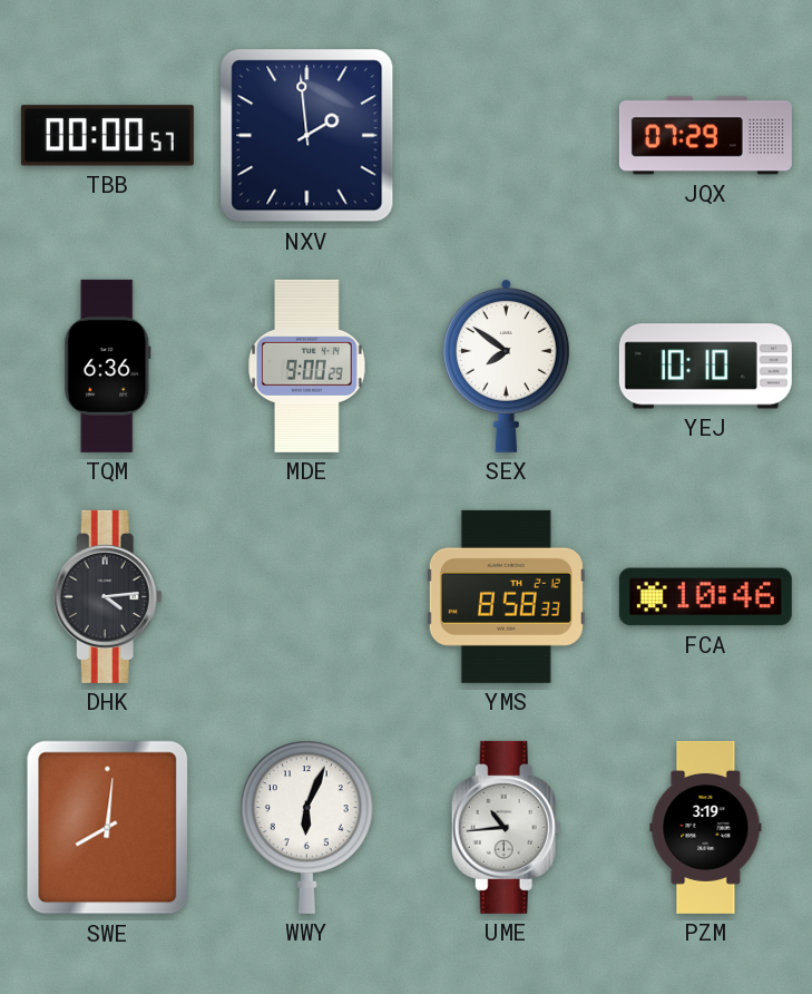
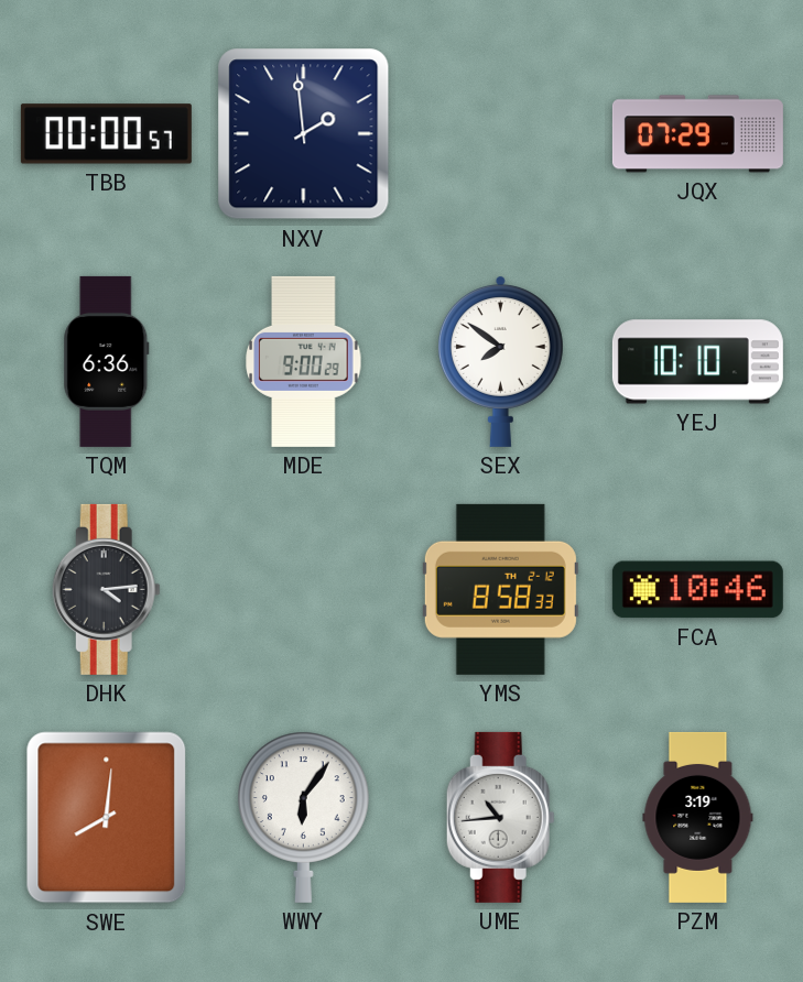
WWY: 6:04 -> 6:06
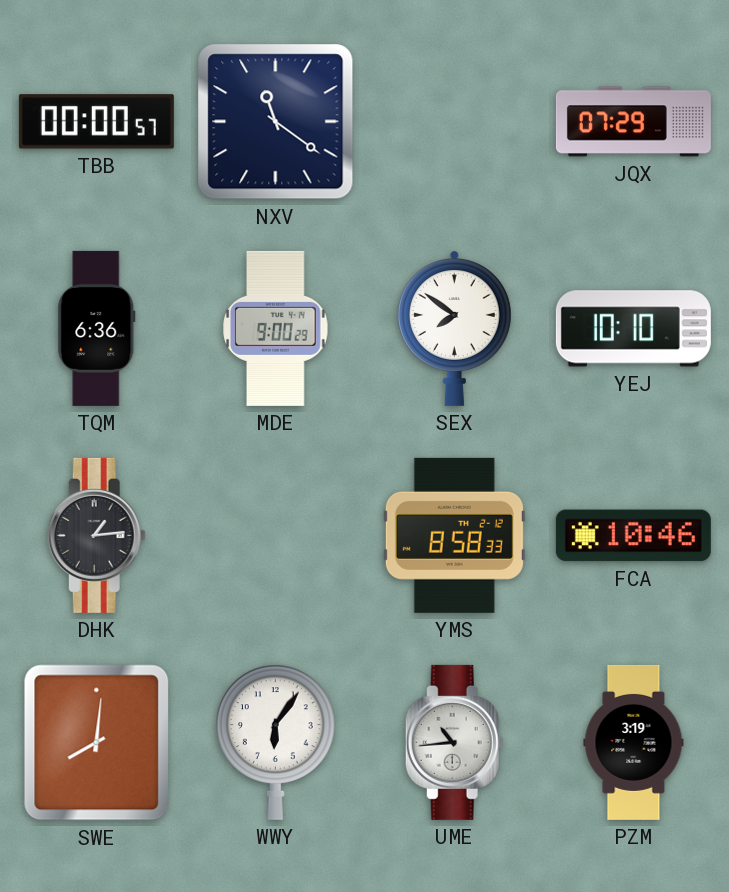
NXV: 1:59 -> 11:21
DHK: 4:14 -> 1:14
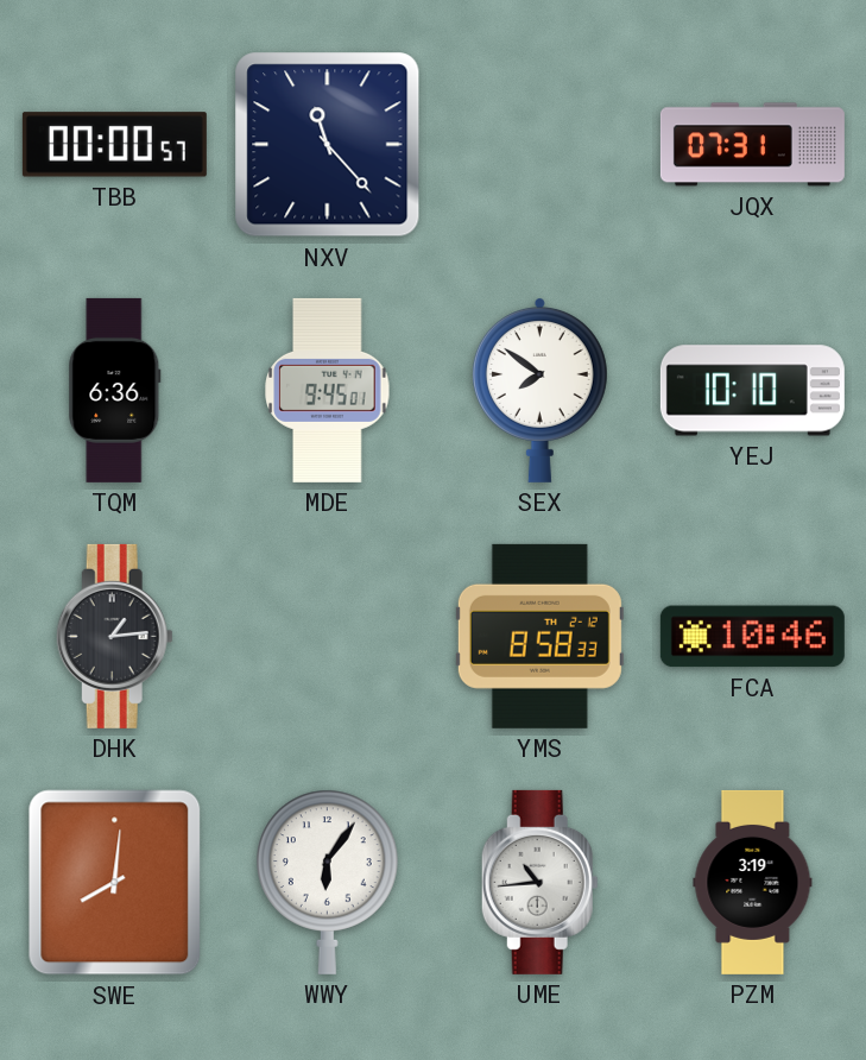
NXV: 11:21 -> 11:23
JQX: 07:29 -> 07:31
MDE: 9:00 -> 9:45
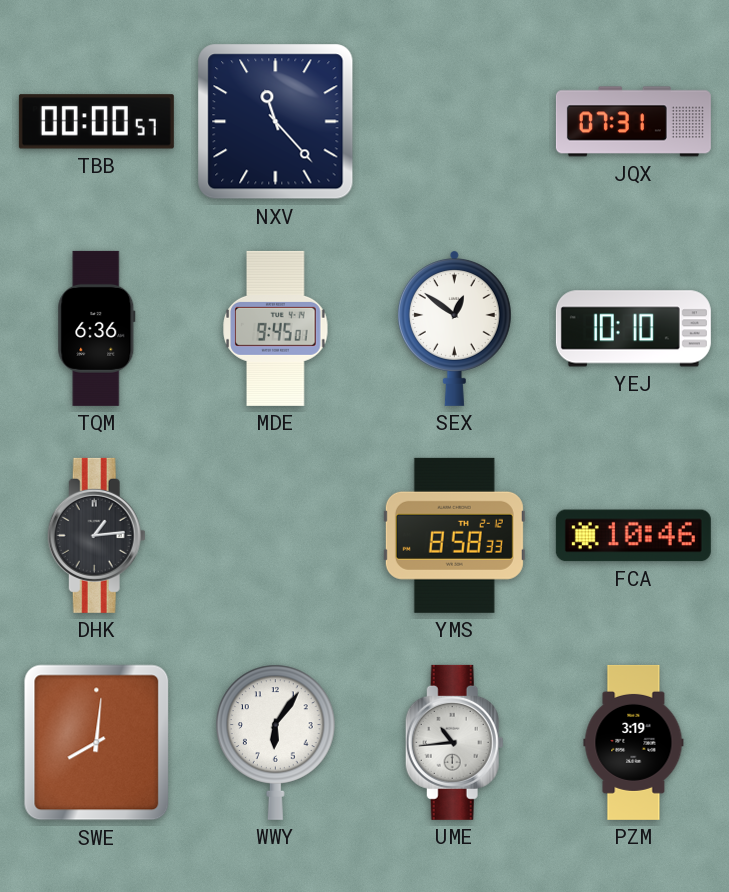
SEX: 7:51 -> 12:51
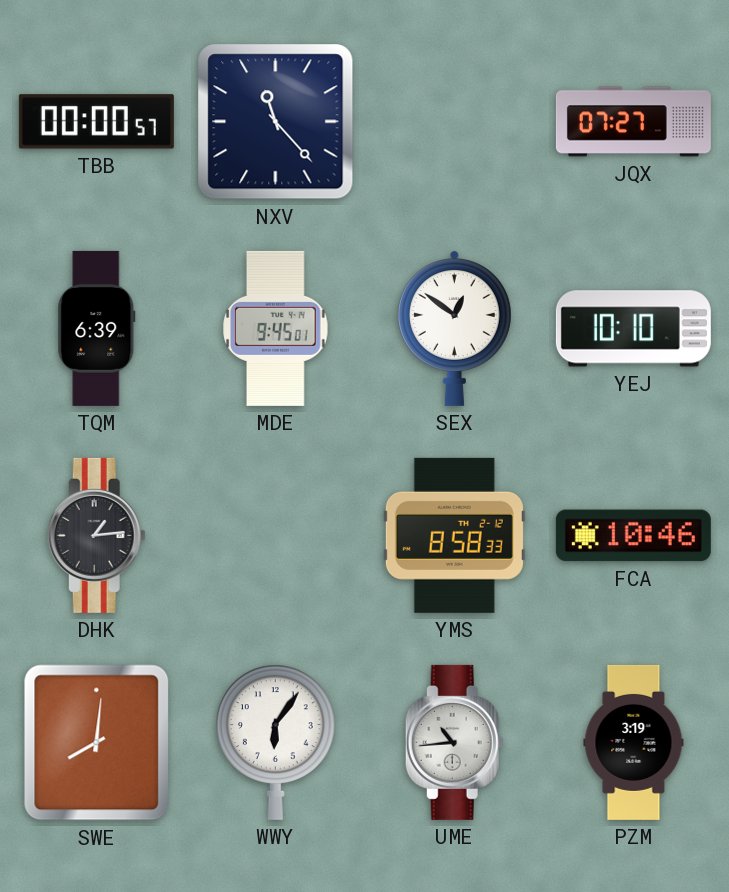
JQX: 07:31 -> 07:27
TQM: 6:36 -> 6:39
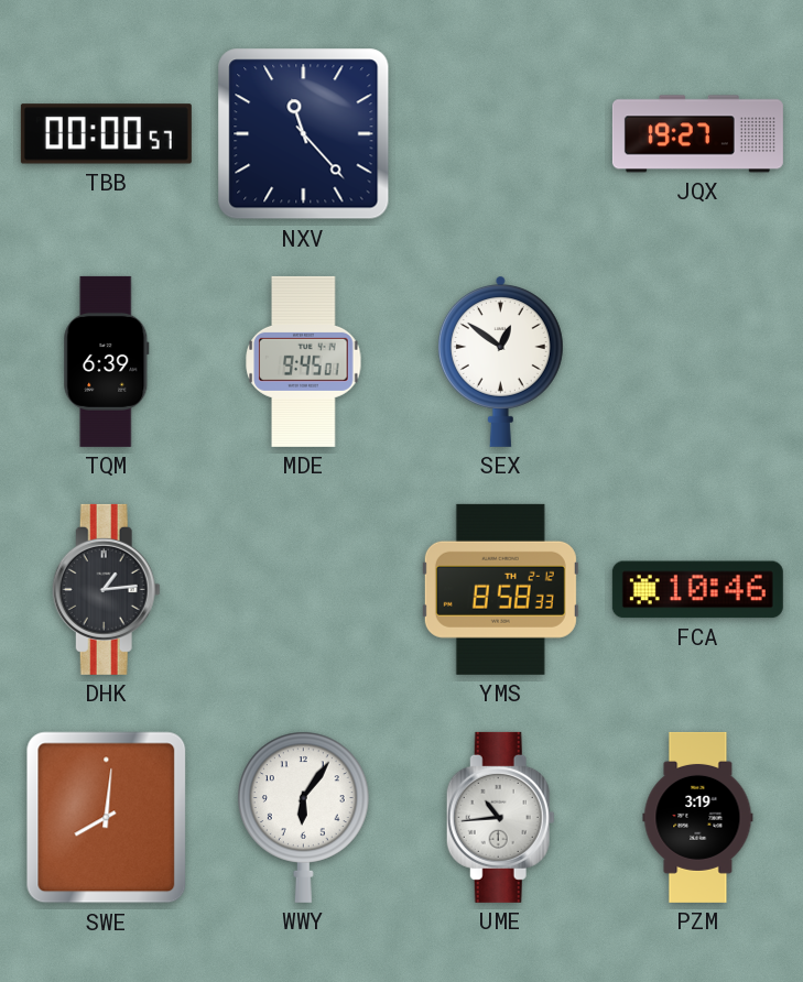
JQX: 07:27 -> 19:27
YEJ: 10:10 -> none
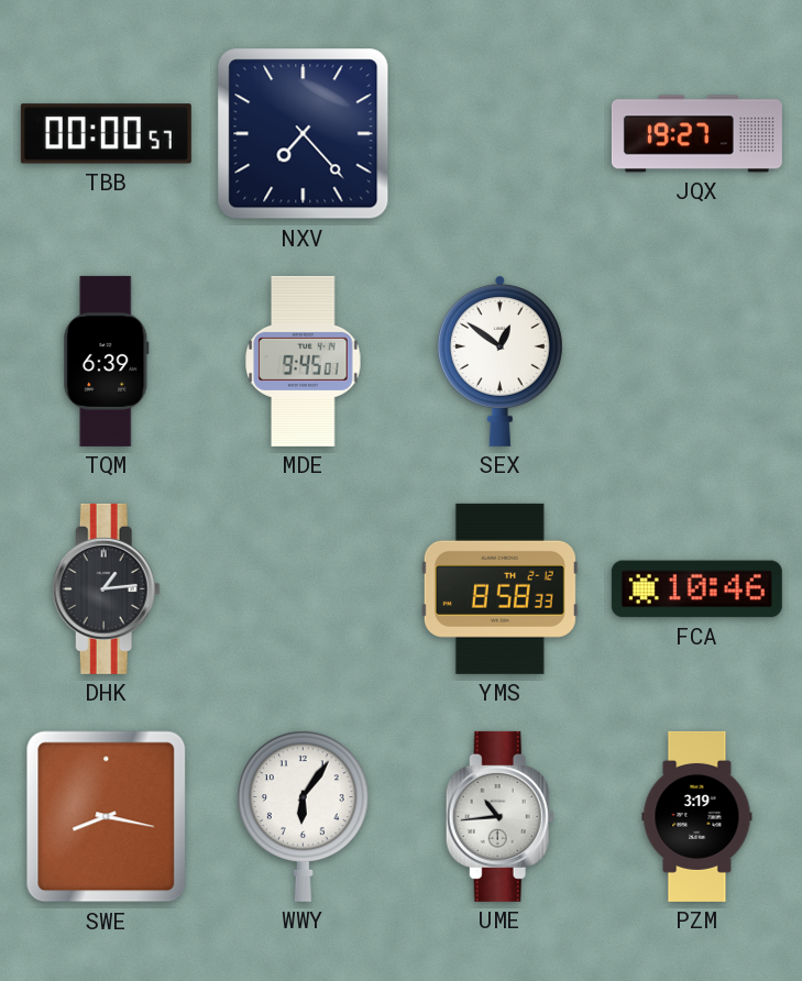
NXV: 11:23 -> 7:23
SWE: 8:01 -> 8:17
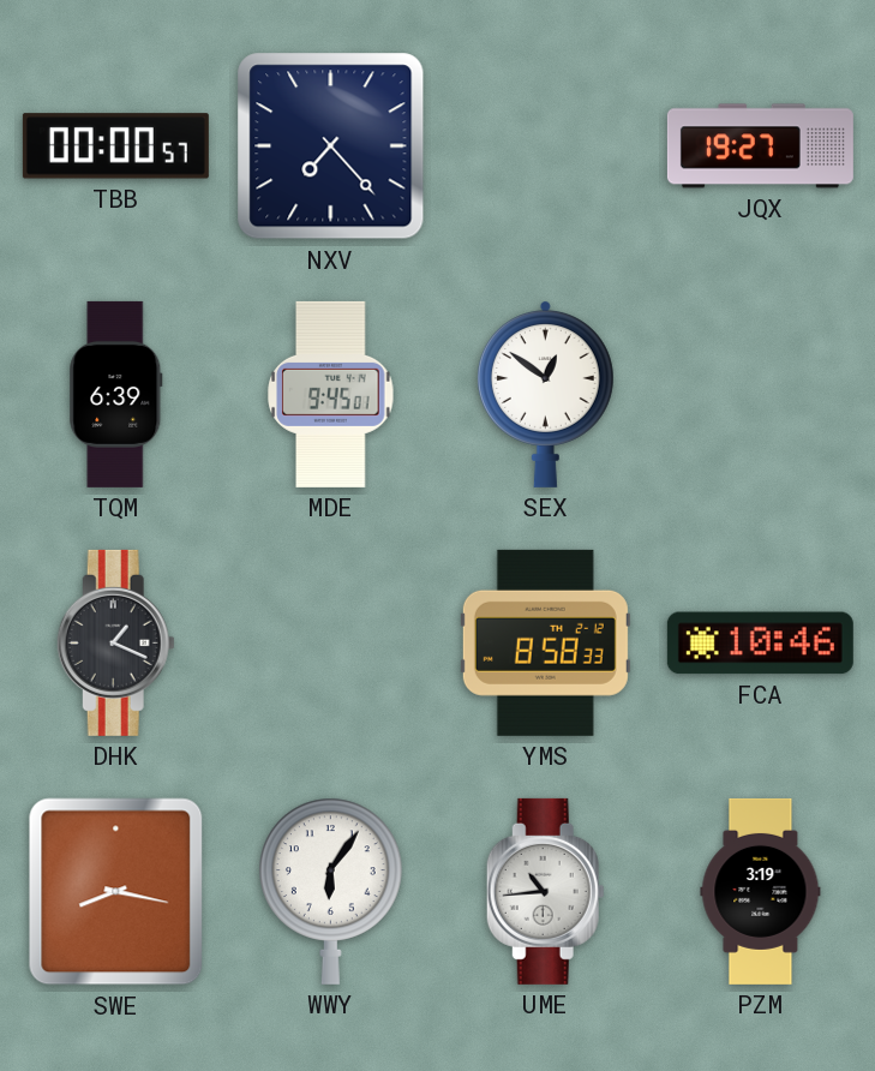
DHK: 1:14 -> 1:19
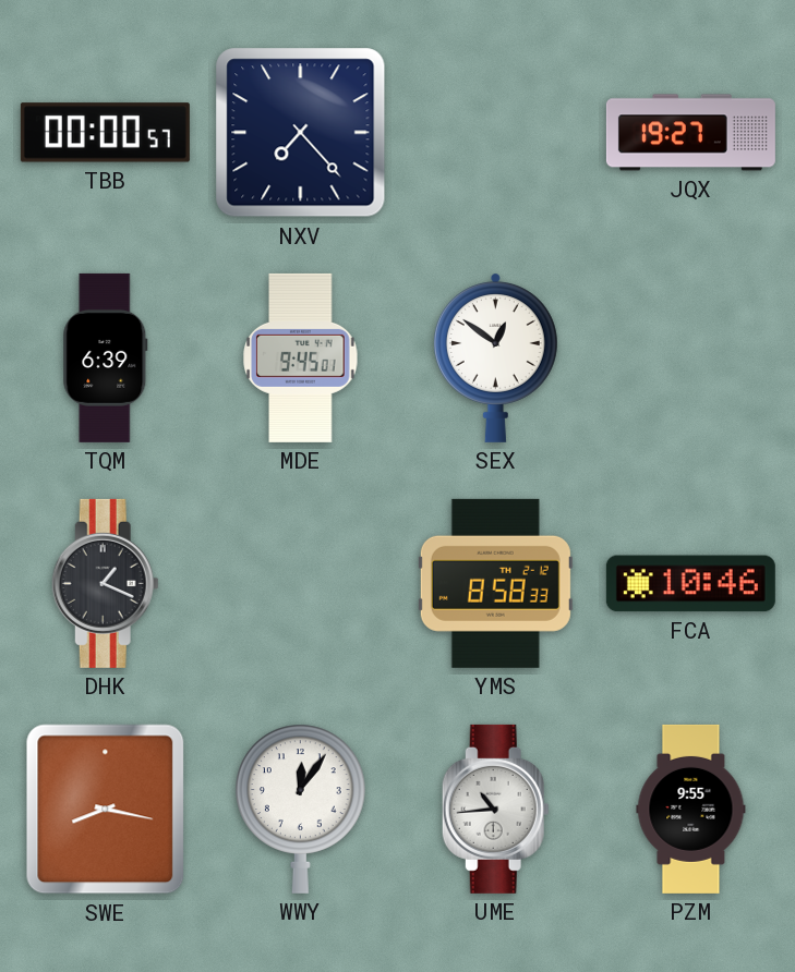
WWY: 6:06 -> 12:06
PZM: 3:19 -> 9:55
